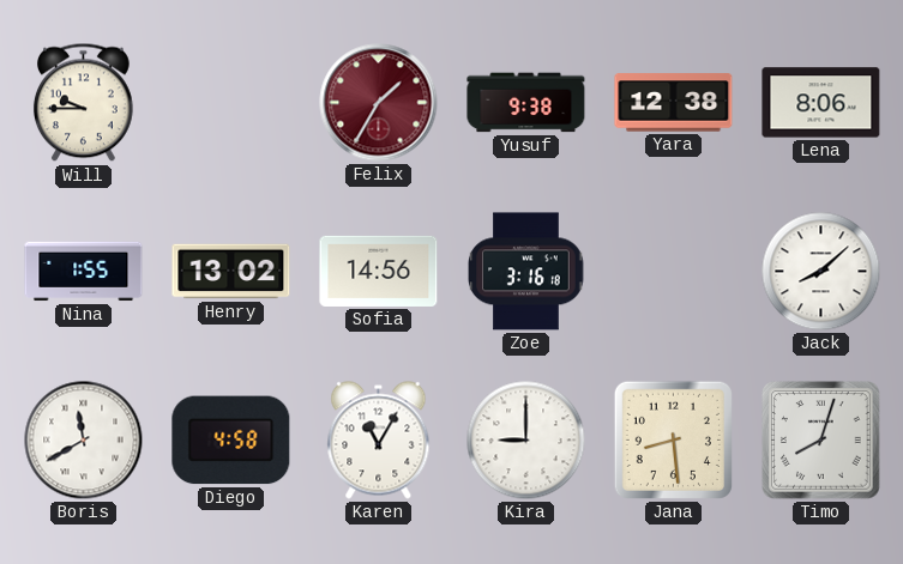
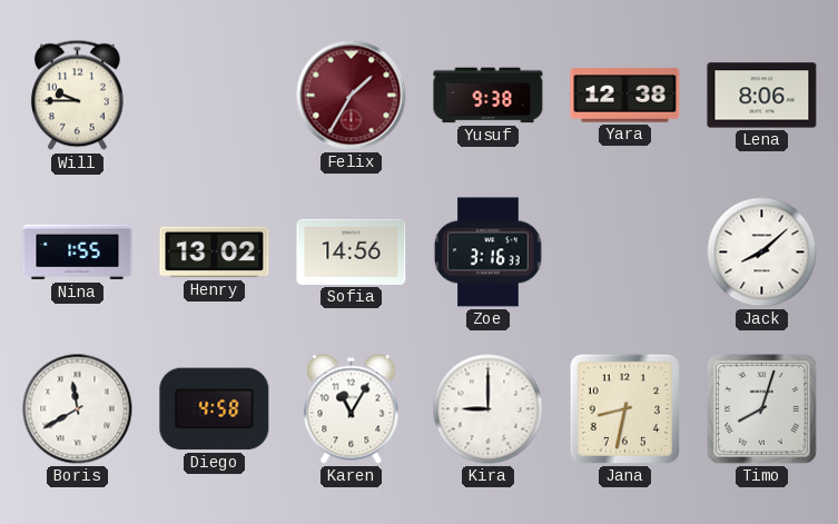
Zoe: 3:16:18 -> 3:16:33
Jana: 8:29 -> 8:32
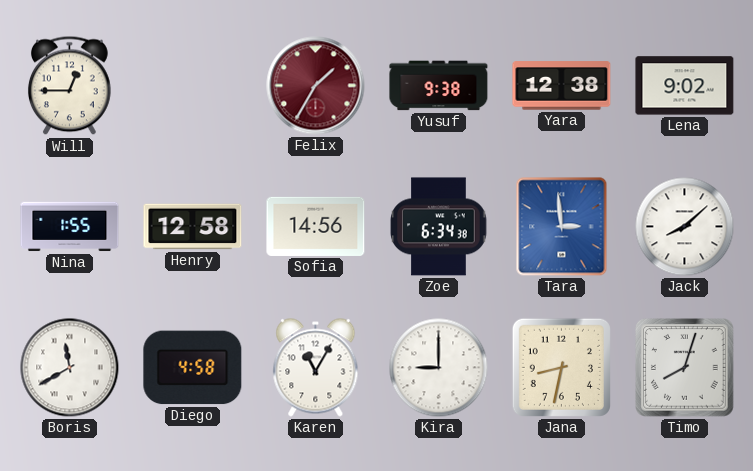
Will: 9:45 -> 12:45
Lena: 8:06 -> 9:02
Henry: 13:02 -> 12:58
Zoe: 3:16 -> 6:34
Tara: none -> 2:59
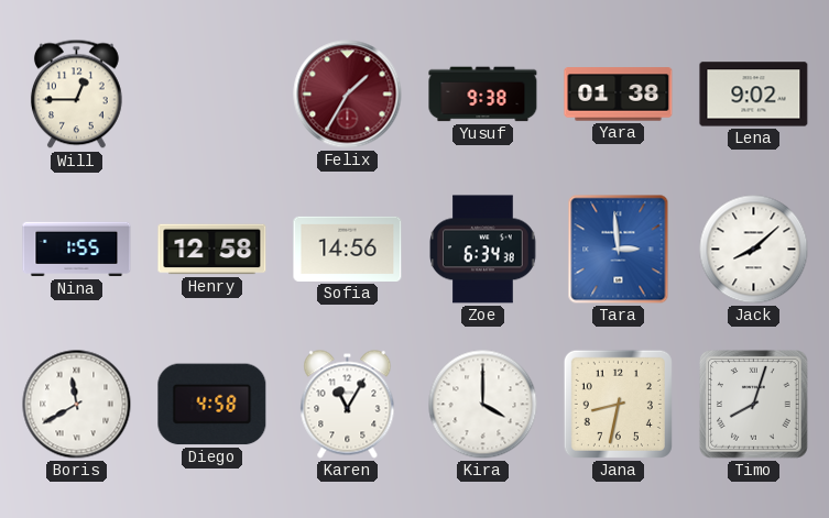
Yara: 12:38 -> 01:38
Kira: 9:00 -> 4:00
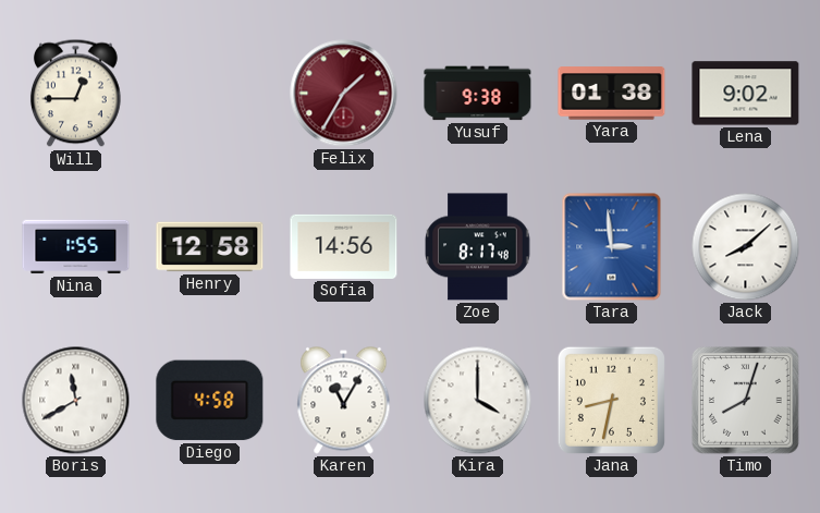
Zoe: 6:34 -> 8:17
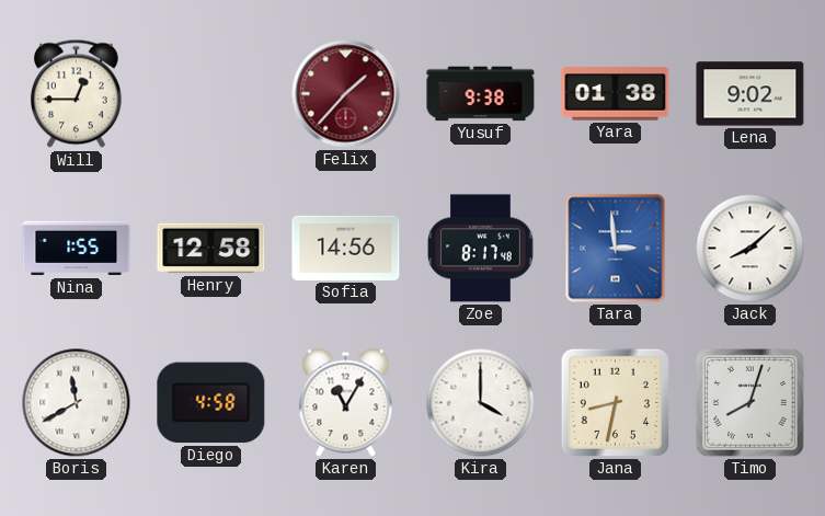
Felix: 1:35 -> 1:37
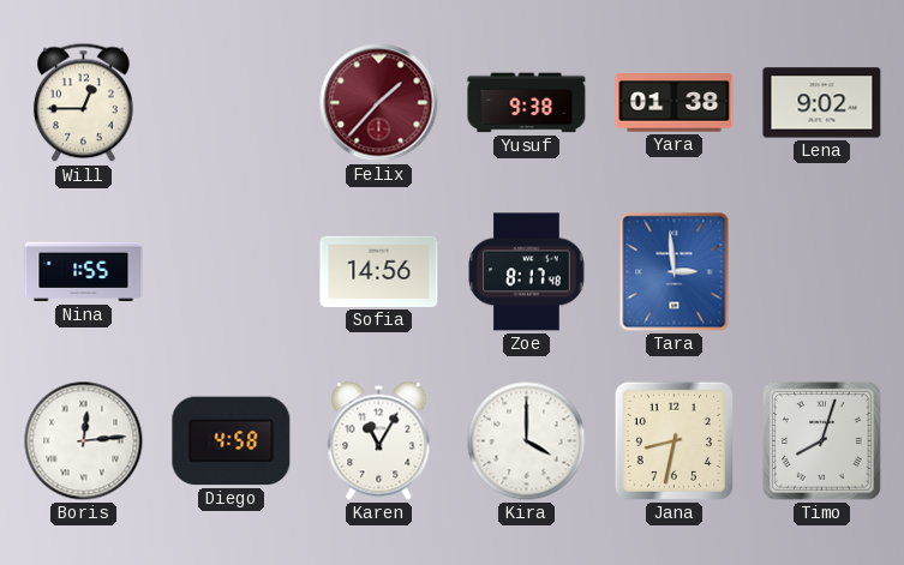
Henry: 12:58 -> none
Jack: 8:08 -> none
Boris: 11:40 -> 12:14
